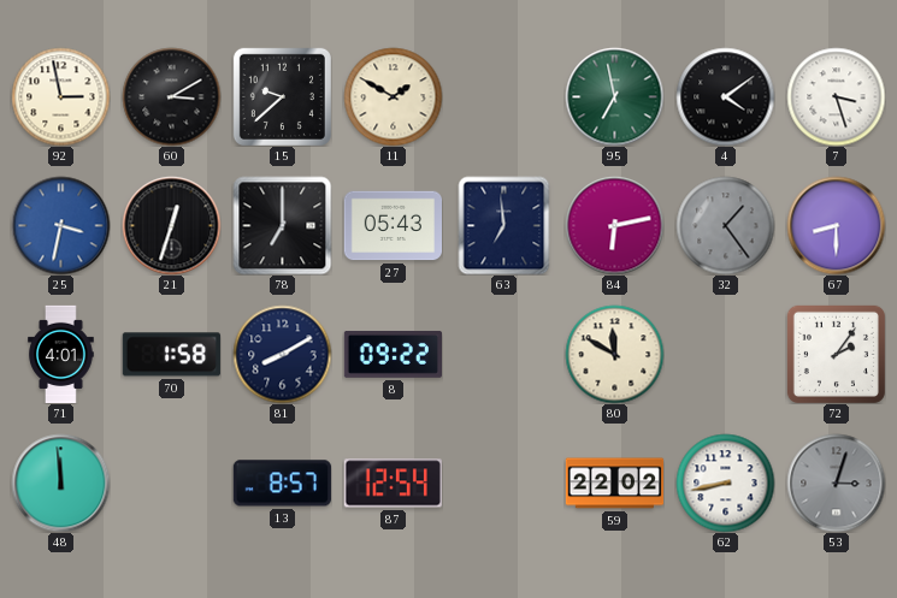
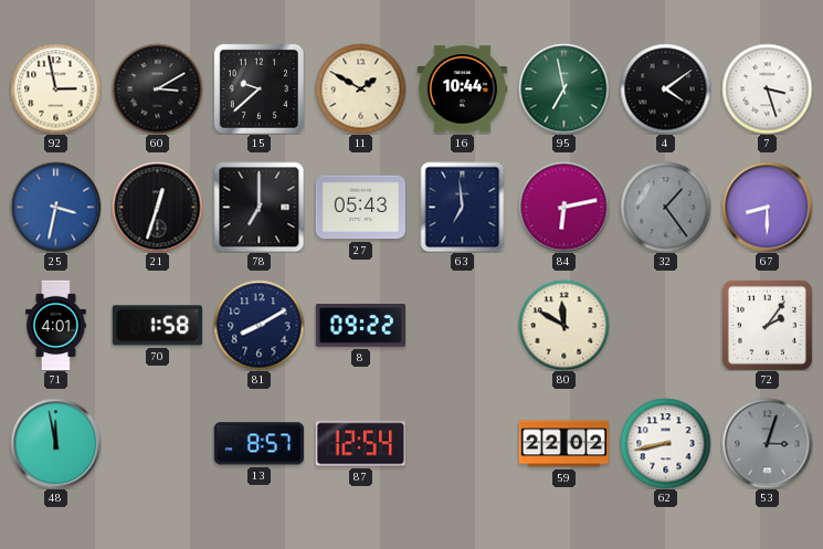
16: none -> 10:44
48: 11:59 -> 11:58
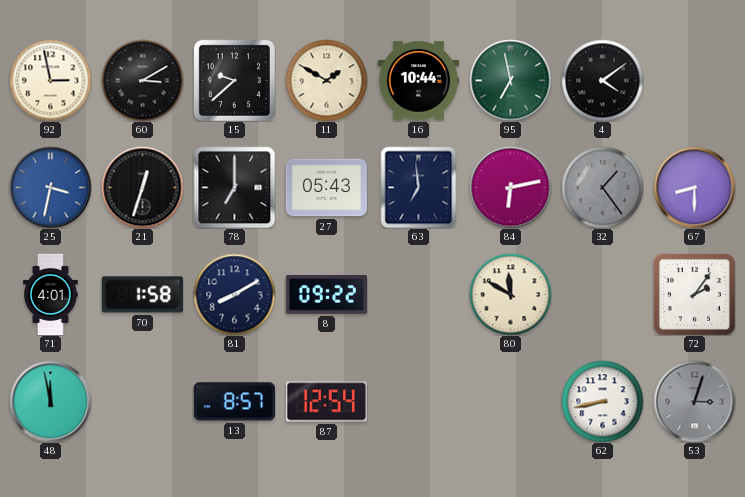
7: 3:27 -> none
59: 22:02 -> none
